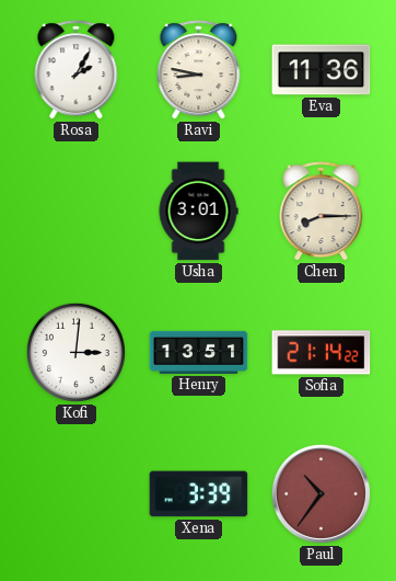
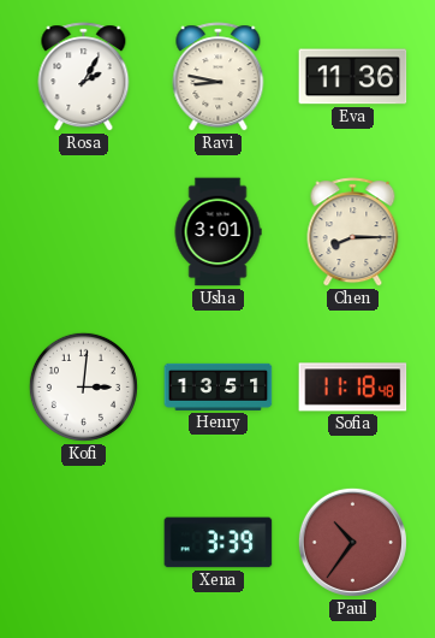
Sofia: 21:14 -> 11:18
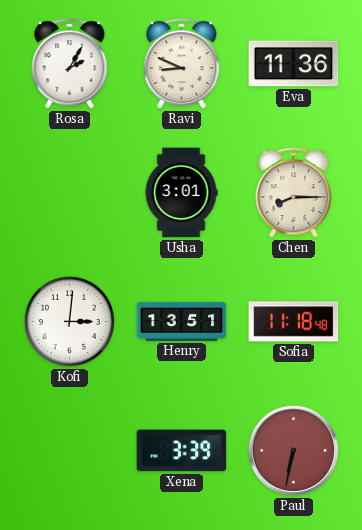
Ravi: 8:47 -> 8:49
Paul: 10:36 -> 6:32
